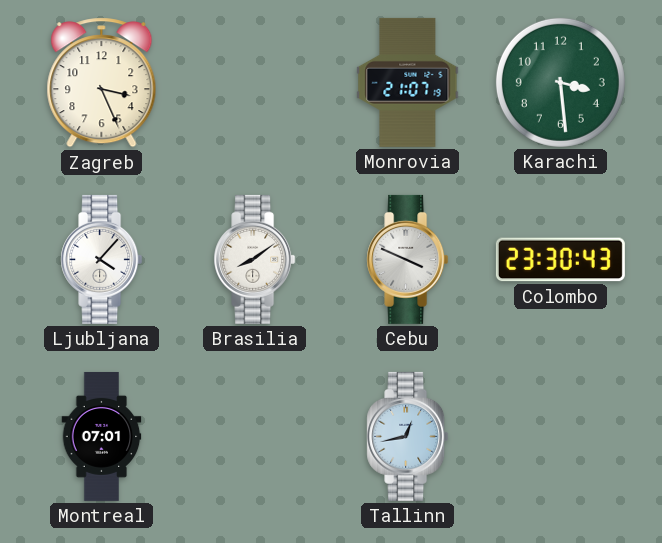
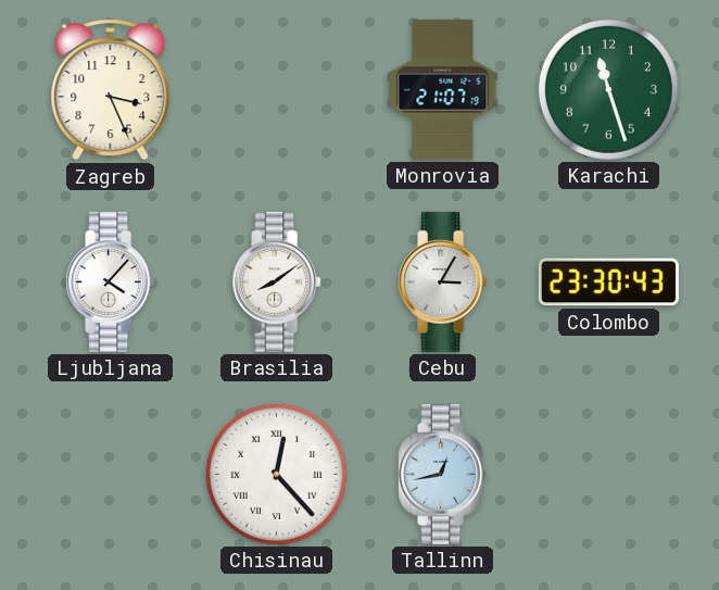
Karachi: 3:29 -> 11:27
Cebu: 3:49 -> 3:05
Montreal: 07:01 -> none
Chisinau: none -> 12:23
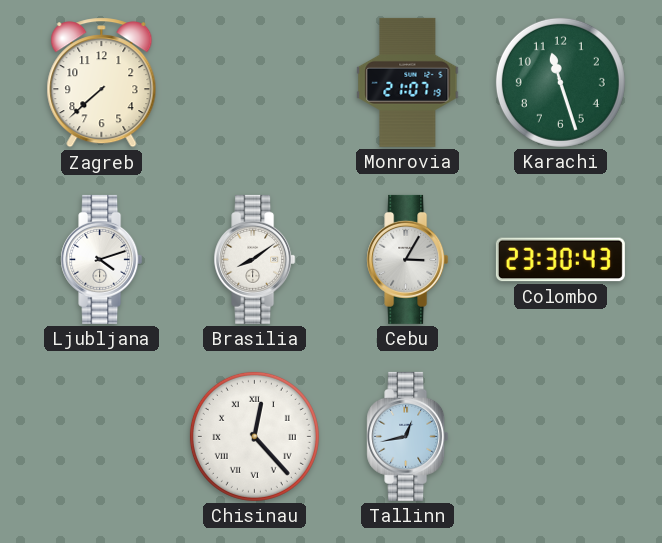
Zagreb: 3:26 -> 7:38
Ljubljana: 4:07 -> 4:12
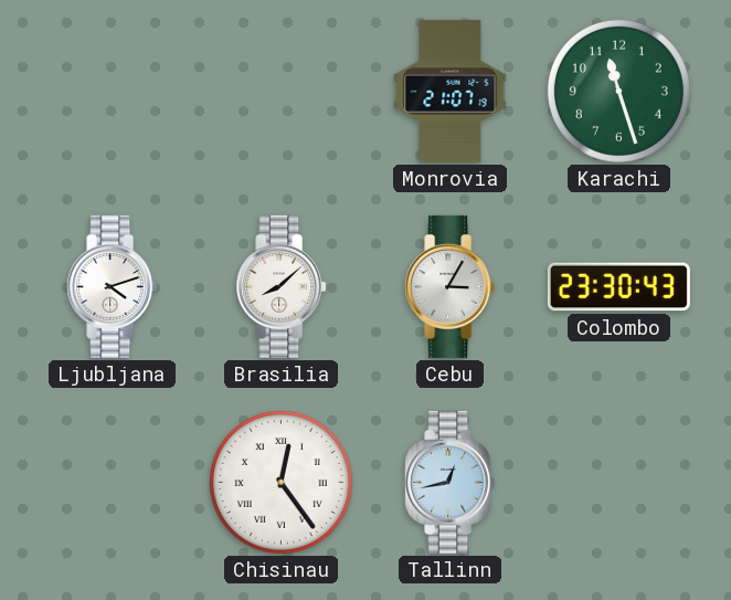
Zagreb: 7:38 -> none
Brasilia: 8:09 -> 8:08
Chisinau: 12:23 -> 12:24
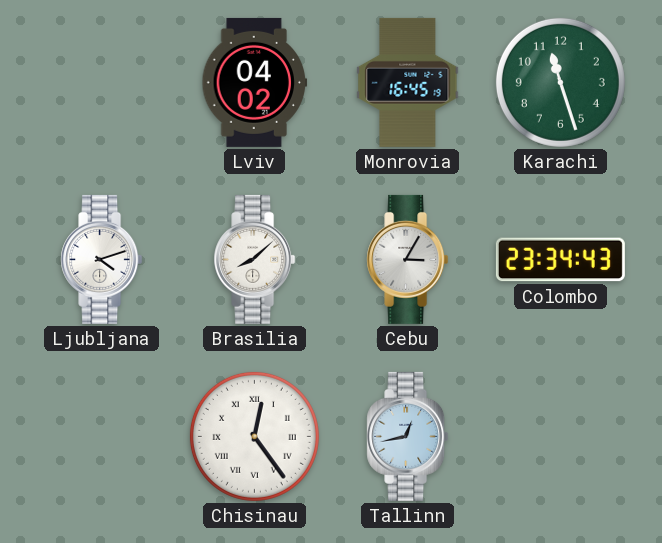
Lviv: none -> 04:02
Monrovia: 21:07 -> 16:45
Colombo: 23:30 -> 23:34
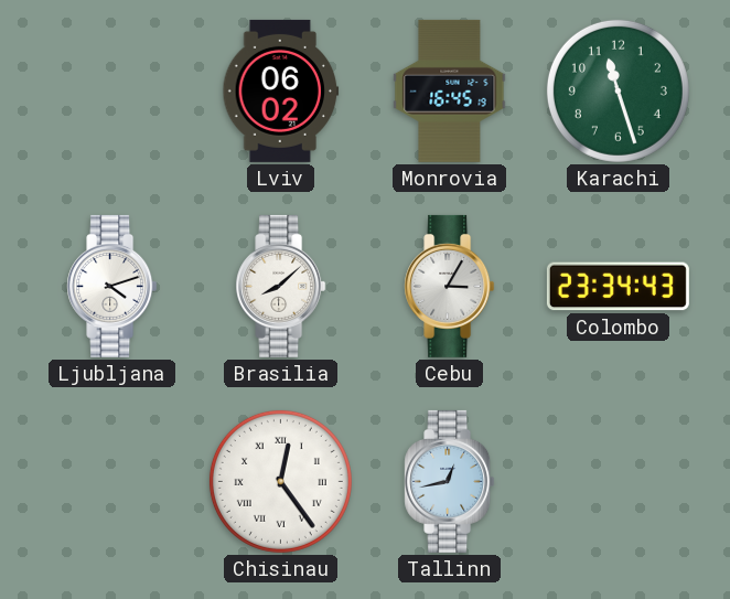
Lviv: 04:02 -> 06:02
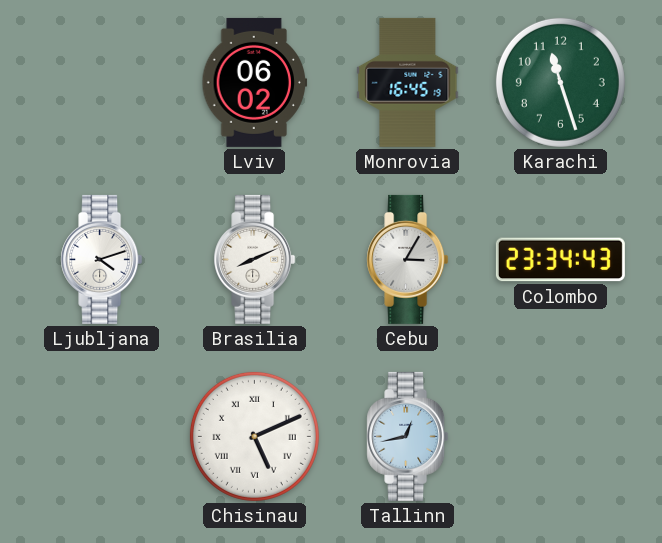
Brasilia: 8:08 -> 8:11
Chisinau: 12:24 -> 5:11
